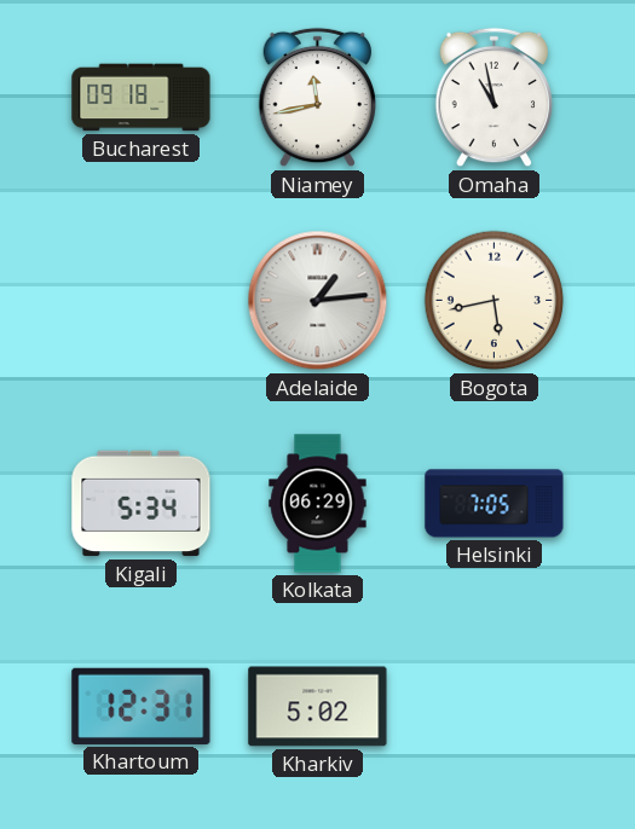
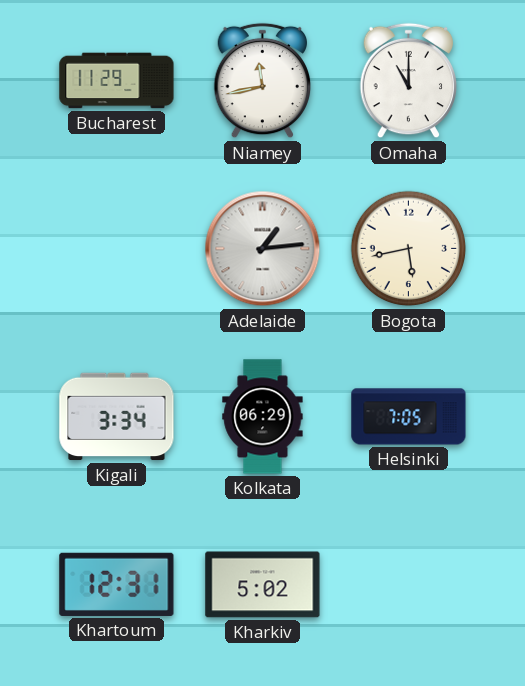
Bucharest: 09:18 -> 11:29
Omaha: 10:58 -> 11:00
Kigali: 5:34 -> 3:34
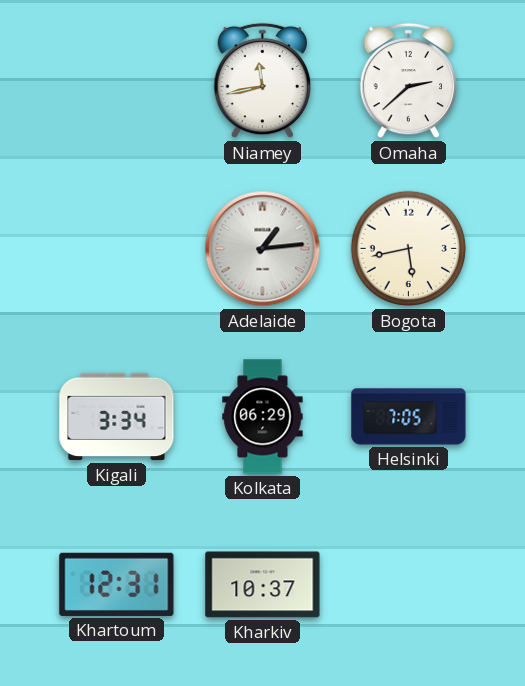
Bucharest: 11:29 -> none
Omaha: 11:00 -> 2:38
Kharkiv: 5:02 -> 10:37
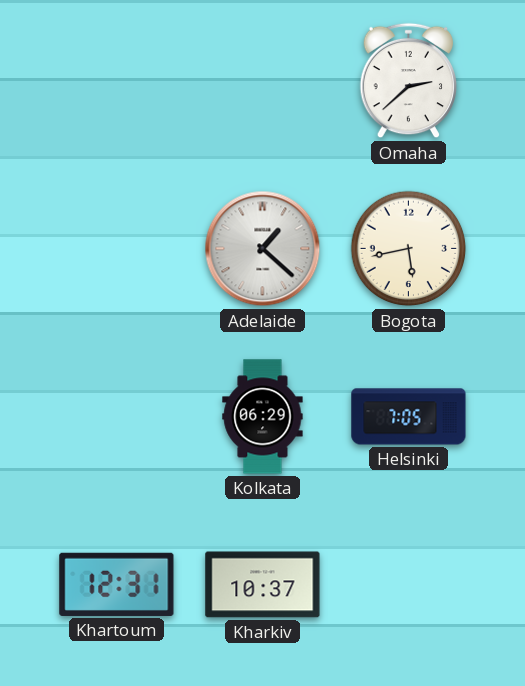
Niamey: 11:43 -> none
Adelaide: 1:14 -> 1:22
Kigali: 3:34 -> none
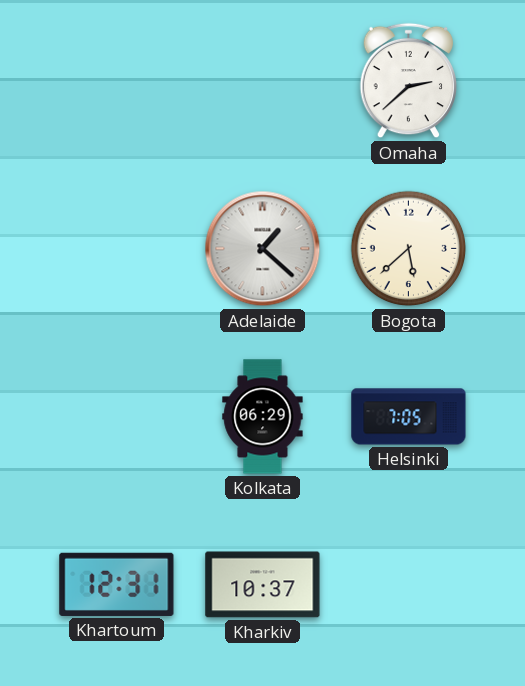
Bogota: 5:43 -> 5:38
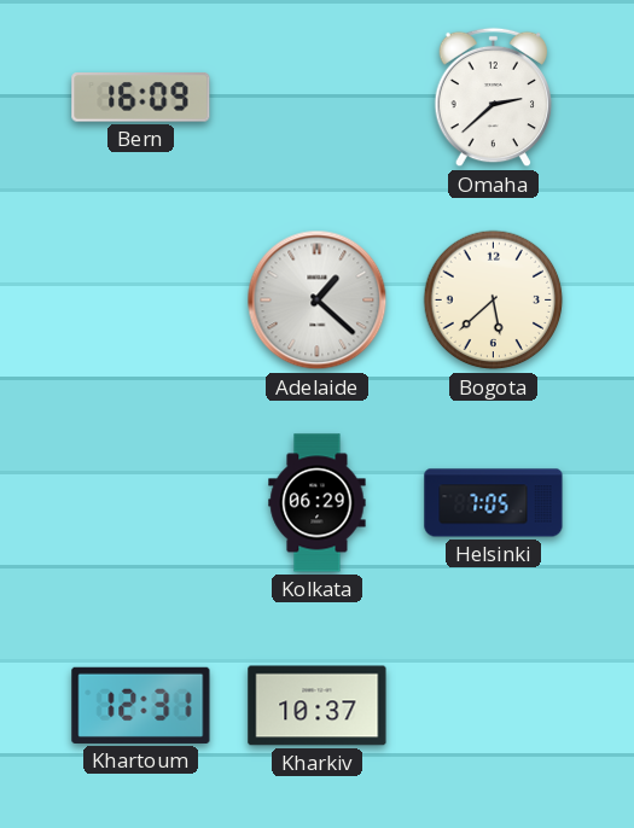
Bern: none -> 16:09
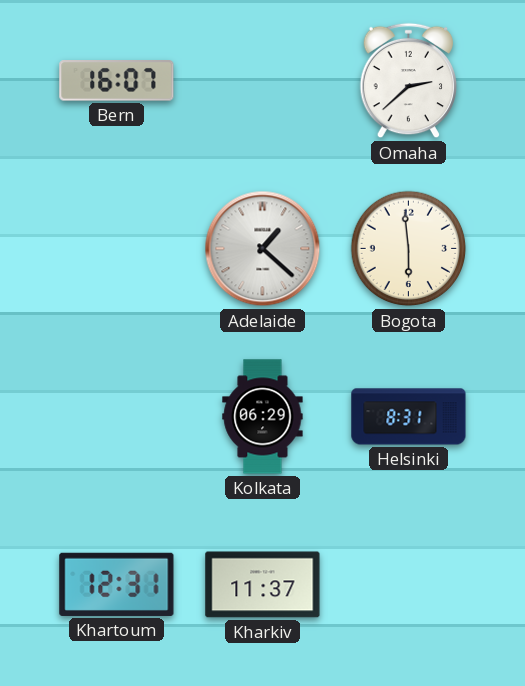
Bern: 16:09 -> 16:07
Bogota: 5:38 -> 5:59
Helsinki: 7:05 -> 8:31
Kharkiv: 10:37 -> 11:37
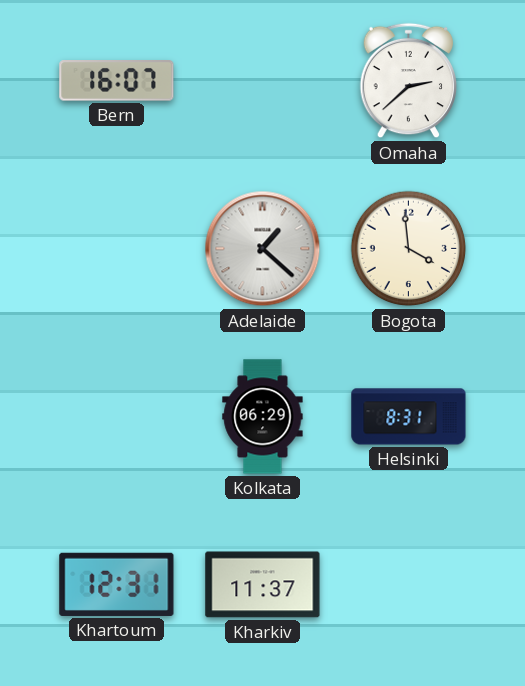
Bogota: 5:59 -> 3:59
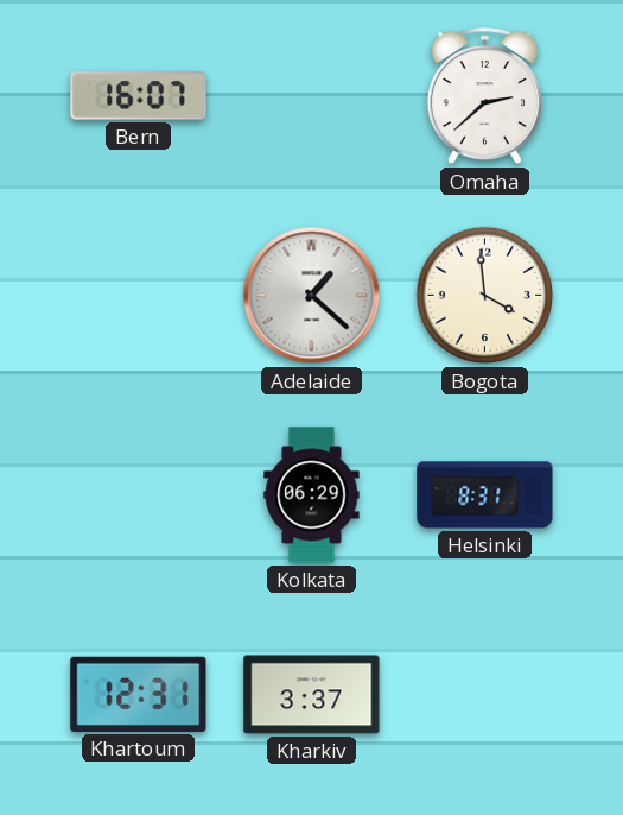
Kharkiv: 11:37 -> 3:37
